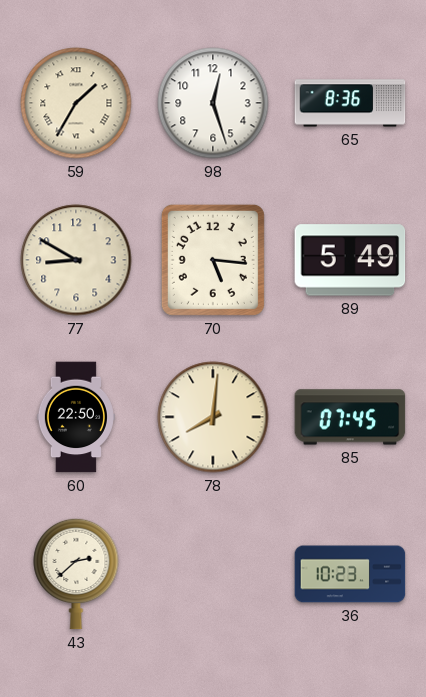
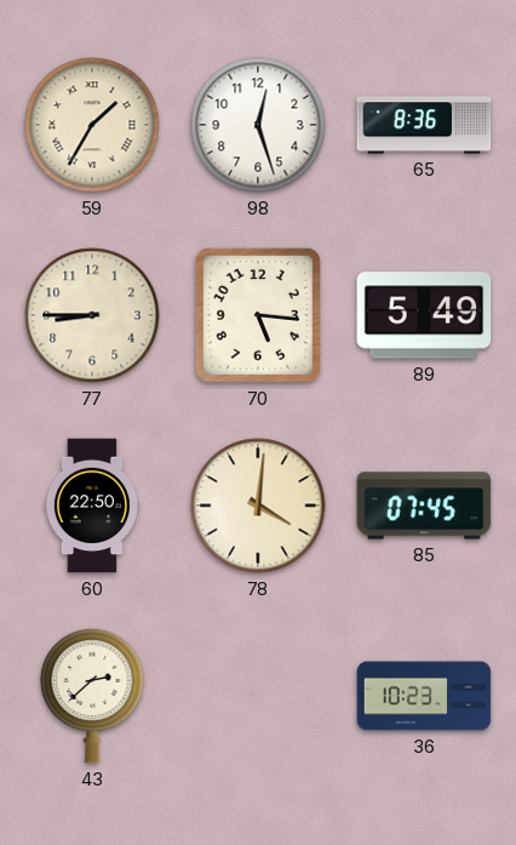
77: 8:50 -> 8:45
78: 8:01 -> 4:01
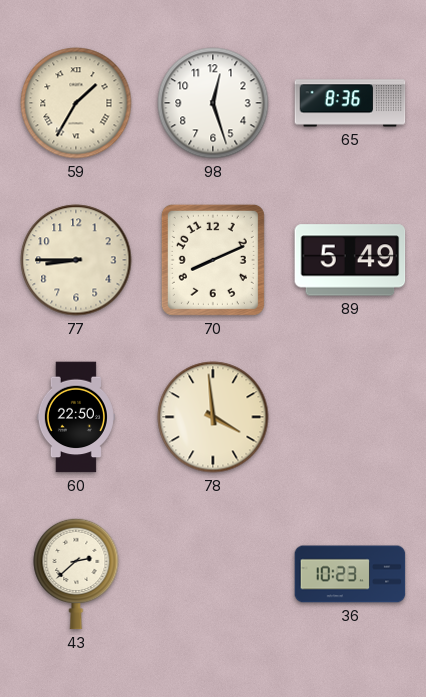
70: 5:16 -> 8:11
78: 4:01 -> 3:59
85: 07:45 -> none
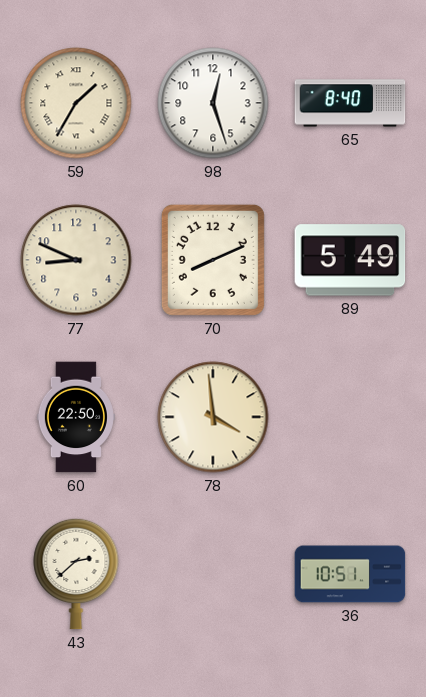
65: 8:36 -> 8:40
77: 8:45 -> 8:49
36: 10:23 -> 10:51
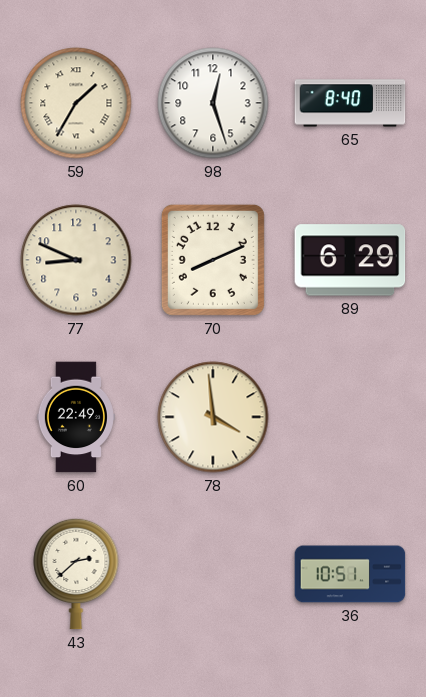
89: 5:49 -> 6:29
60: 22:50 -> 22:49
